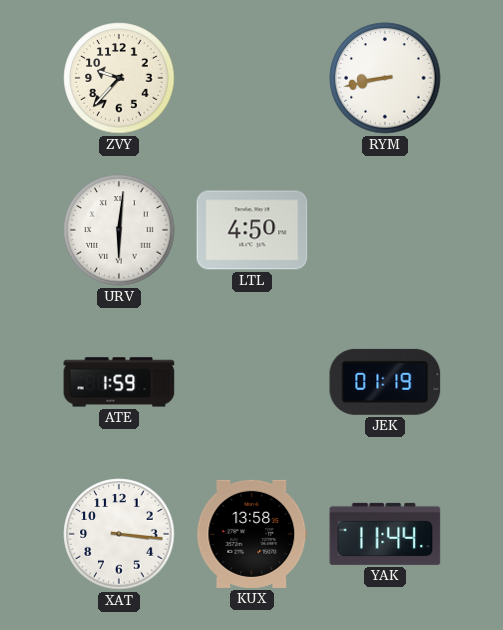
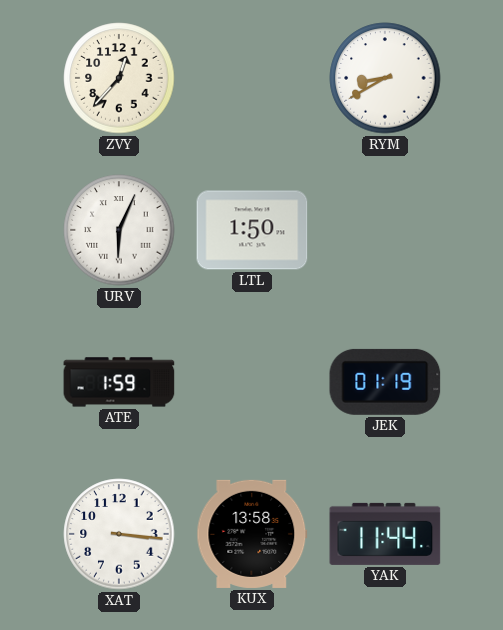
ZVY: 9:37 -> 12:37
RYM: 8:43 -> 8:40
URV: 6:01 -> 6:04
LTL: 4:50 -> 1:50
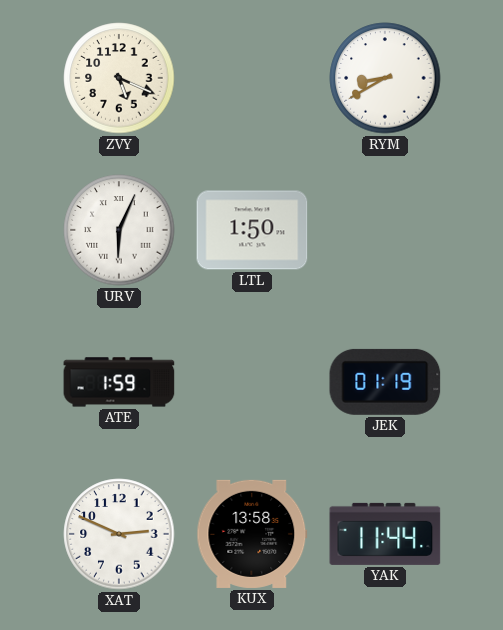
ZVY: 12:37 -> 5:19
XAT: 3:16 -> 2:49
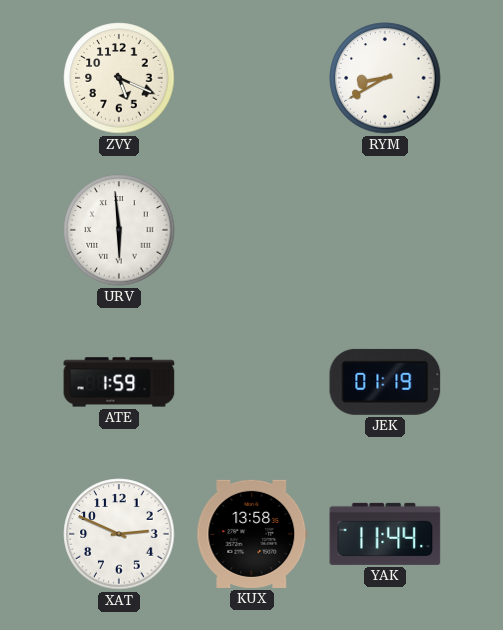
URV: 6:04 -> 5:59
LTL: 1:50 -> none
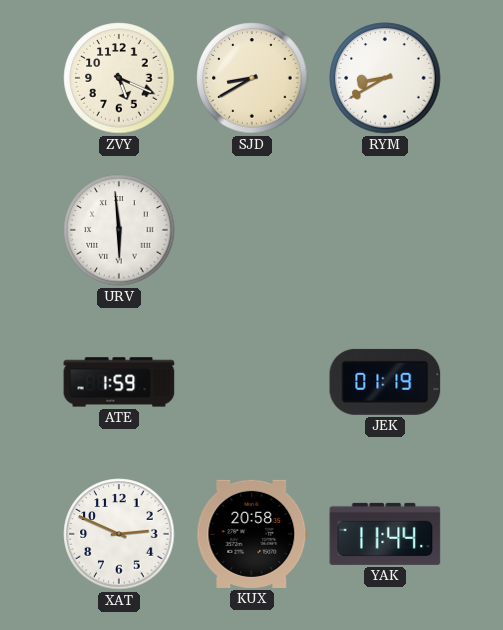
SJD: none -> 8:40
KUX: 13:58 -> 20:58
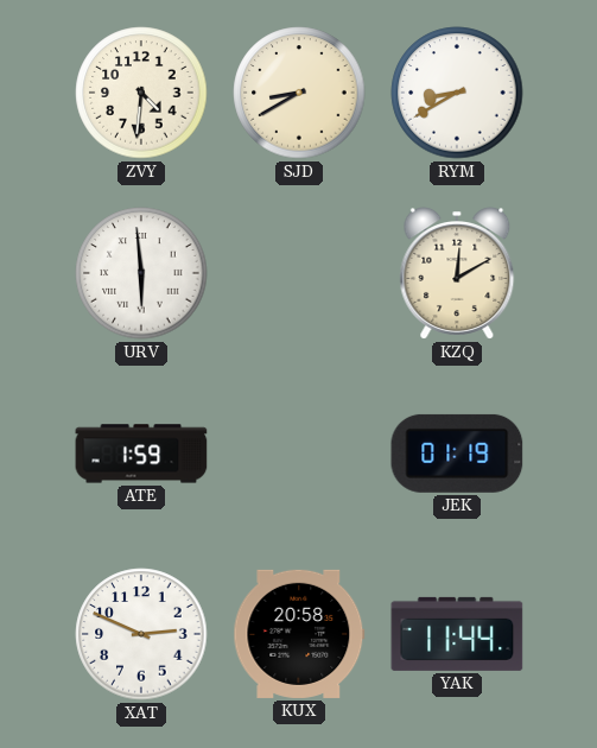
ZVY: 5:19 -> 4:31
KZQ: none -> 12:10
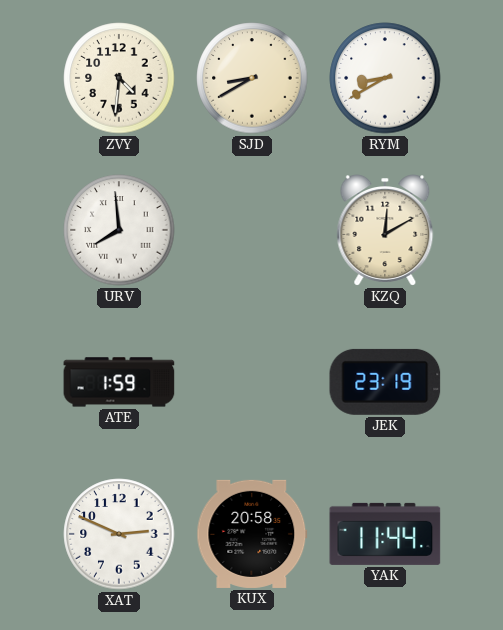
URV: 5:59 -> 7:59
JEK: 01:19 -> 23:19
